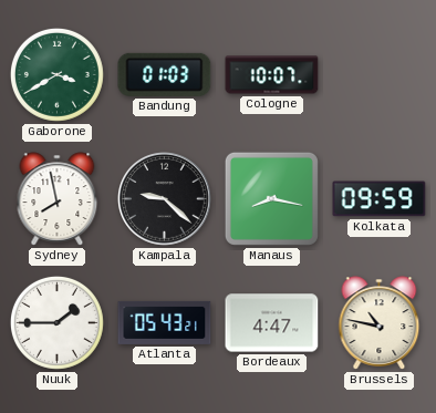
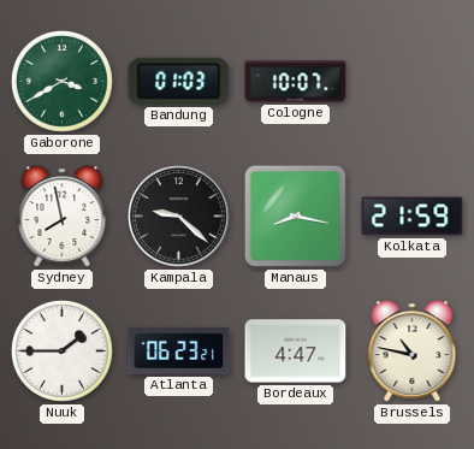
Kolkata: 09:59 -> 21:59
Atlanta: 05:43 -> 06:23
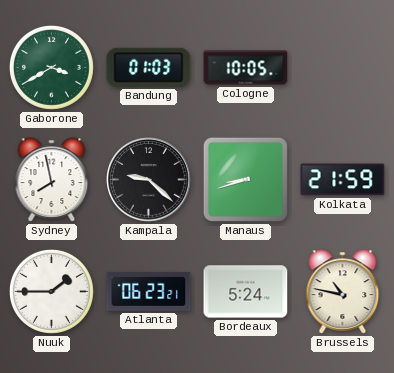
Cologne: 10:07 -> 10:05
Manaus: 8:17 -> 8:42
Bordeaux: 4:47 -> 5:24
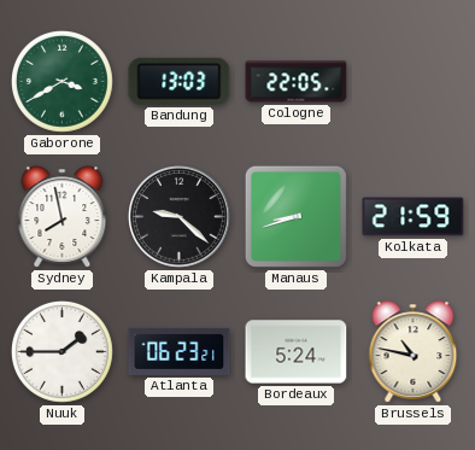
Bandung: 01:03 -> 13:03
Cologne: 10:05 -> 22:05
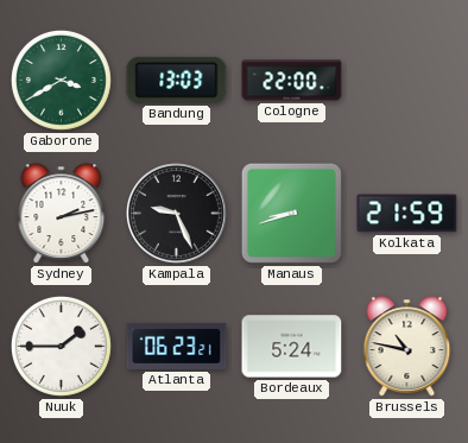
Cologne: 22:05 -> 22:00
Sydney: 7:58 -> 2:13
Kampala: 9:22 -> 9:26
